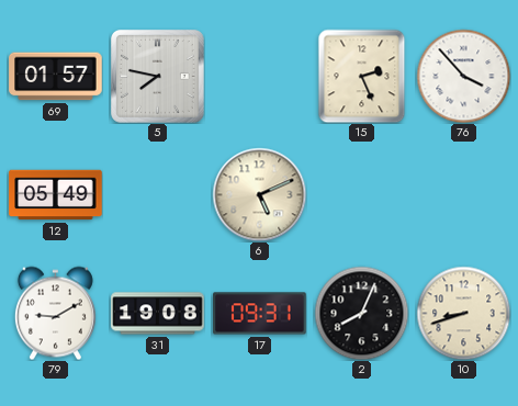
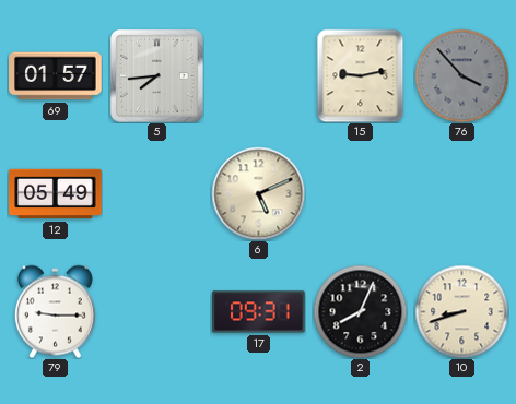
5: 7:47 -> 7:44
15: 2:26 -> 9:13
76 dial: white -> grey
79: 9:10 -> 9:15
31: 19:08 -> none
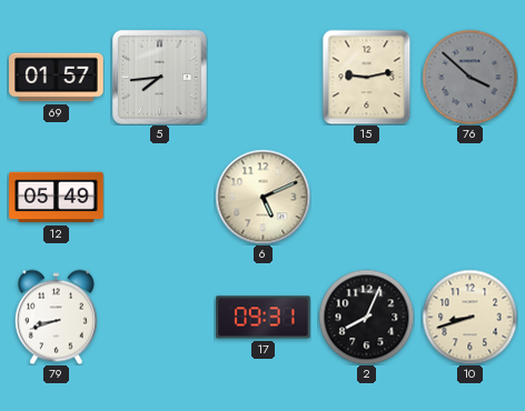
76: 3:53 -> 3:52
79: 9:15 -> 8:42
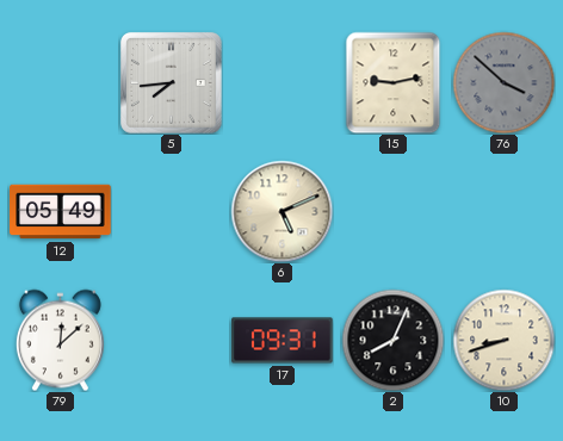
69: 01:57 -> none
79: 8:42 -> 12:08
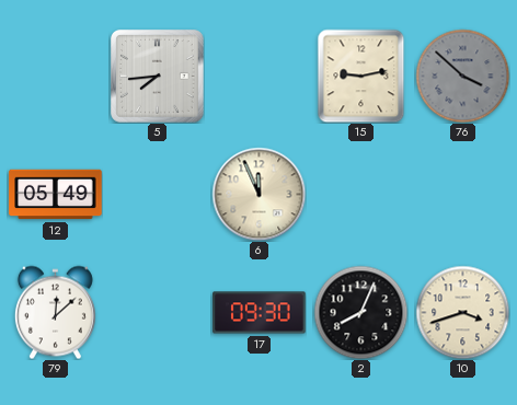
6: 5:11 -> 11:56
17: 09:31 -> 09:30
10: 8:42 -> 3:42
